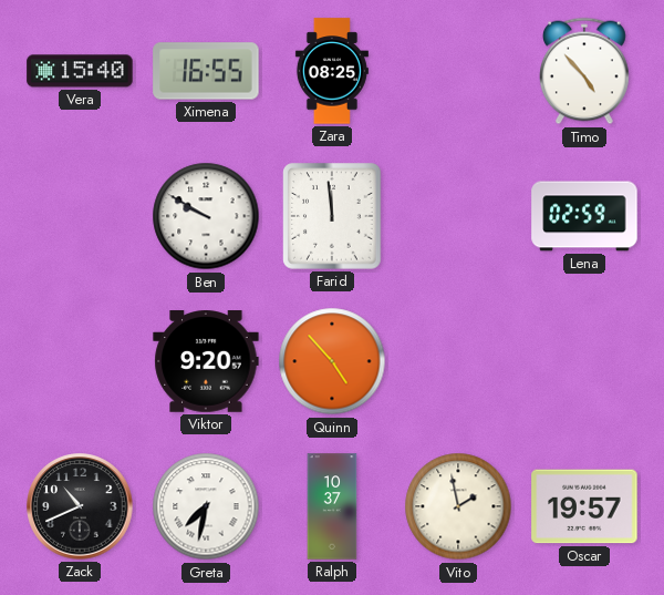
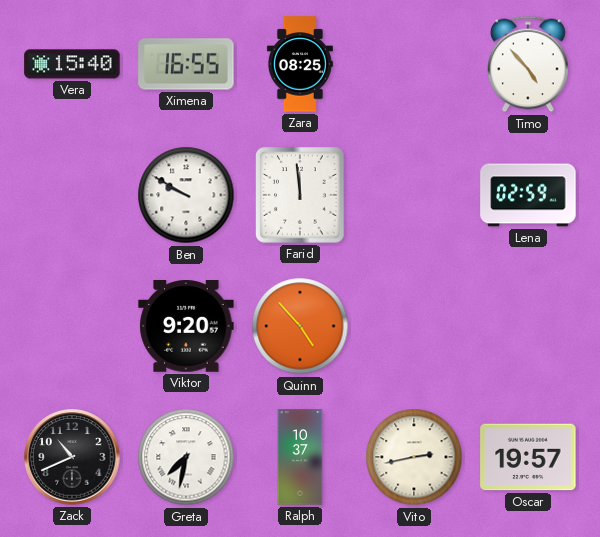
Vito: 1:58 -> 2:43
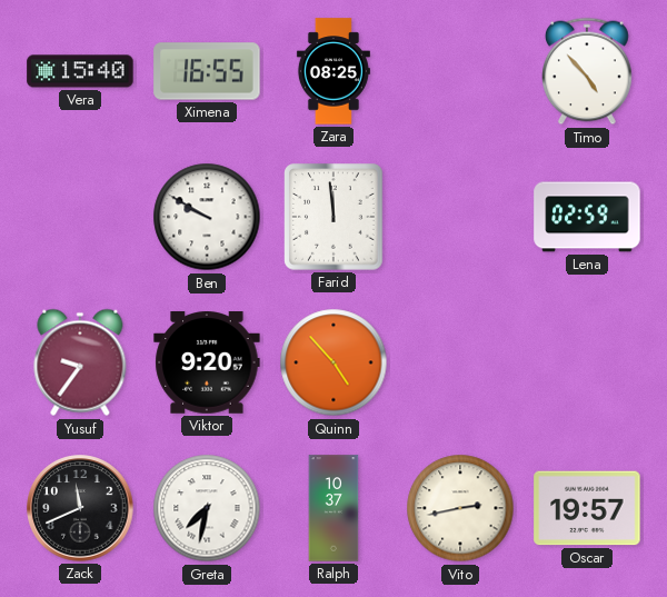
Yusuf: none -> 9:36
Zack: 10:41 -> 11:41
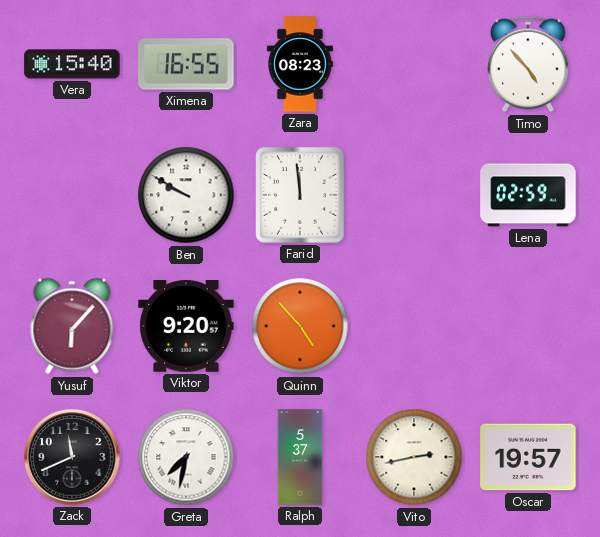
Zara: 08:25 -> 08:23
Yusuf: 9:36 -> 6:07
Ralph: 10:37 -> 5:37
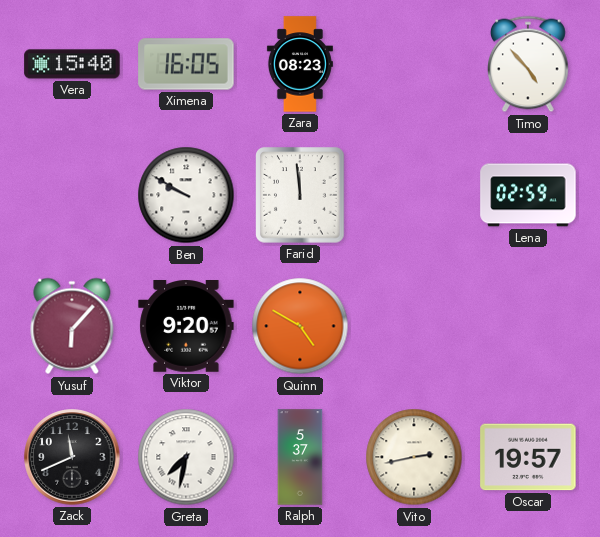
Ximena: 16:55 -> 16:05
Quinn: 4:53 -> 4:50
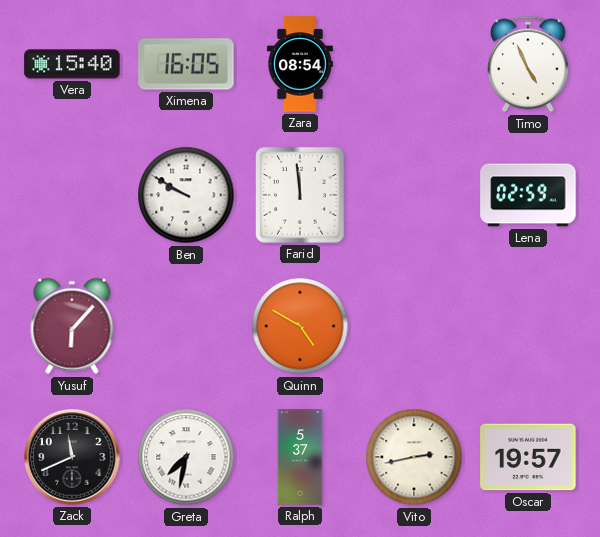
Zara: 08:23 -> 08:54
Timo: 4:53 -> 4:56
Viktor: 9:20 -> none
